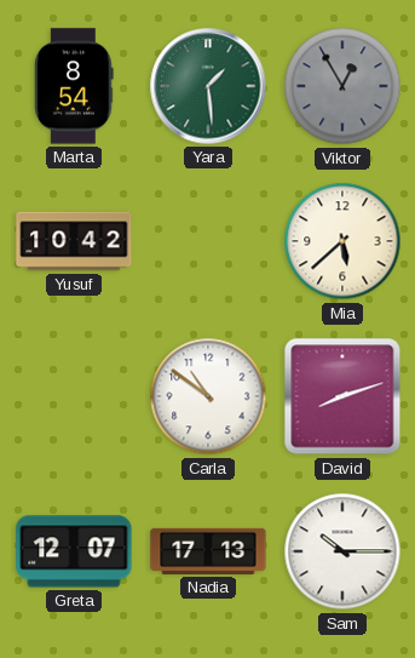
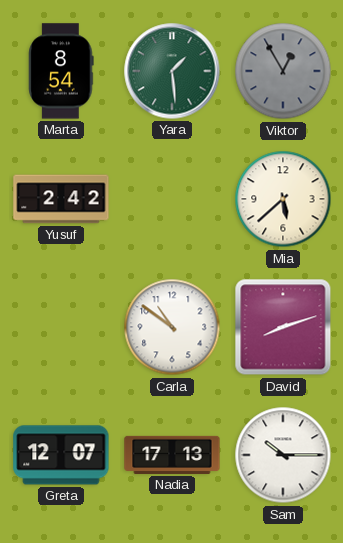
Yusuf: 10:42 -> 2:42
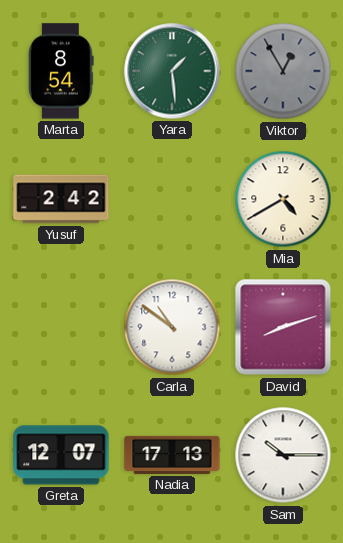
Mia: 5:38 -> 4:40
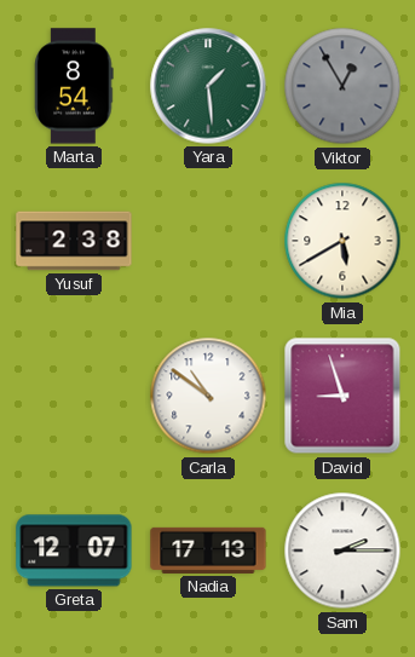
Yusuf: 2:42 -> 2:38
Mia: 4:40 -> 5:40
David: 8:12 -> 8:57
Sam: 10:15 -> 2:15
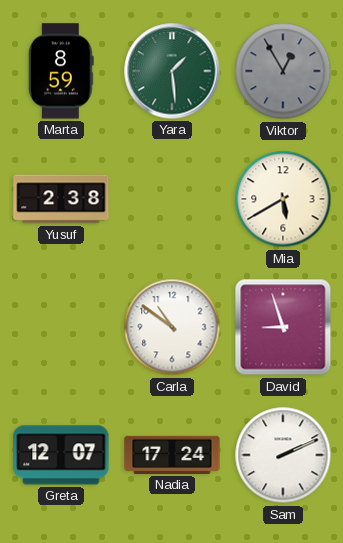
Marta: 8:54 -> 8:59
Nadia: 17:13 -> 17:24
Sam: 2:15 -> 2:11
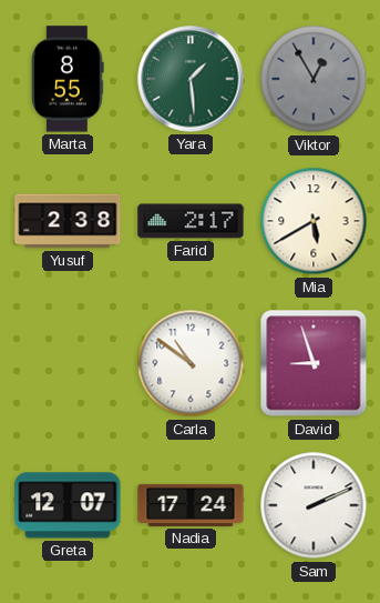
Marta: 8:59 -> 8:55
Farid: none -> 2:17
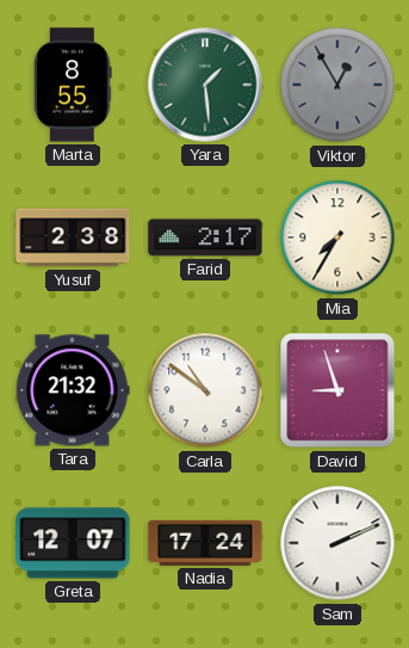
Mia: 5:40 -> 7:35
Tara: none -> 21:32
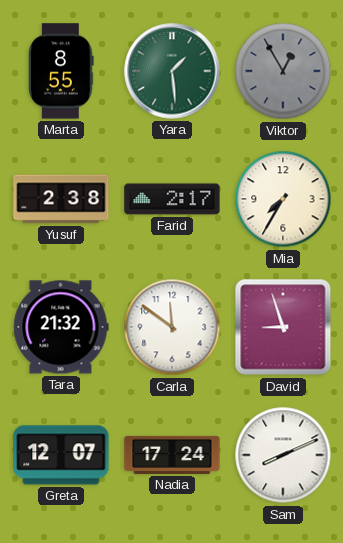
Carla: 10:51 -> 11:51
Sam: 2:11 -> 8:11
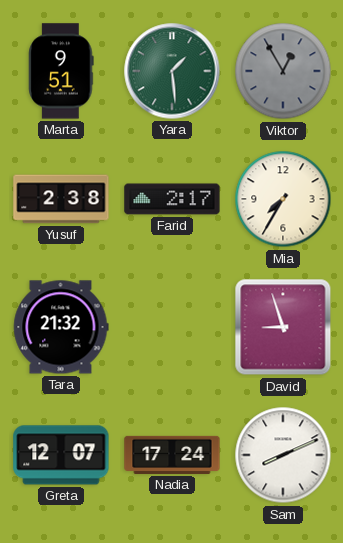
Marta: 8:55 -> 9:51
Carla: 11:51 -> none
